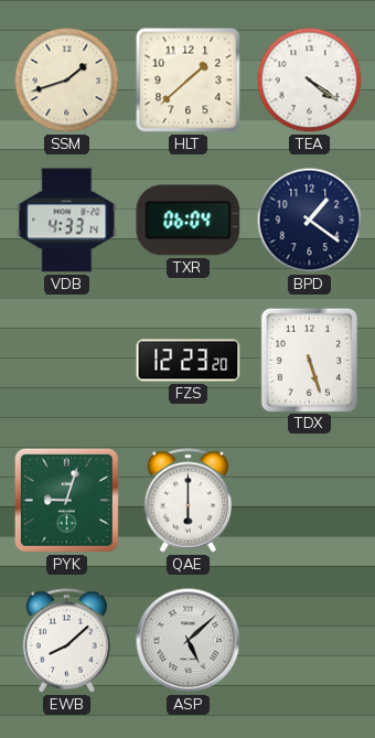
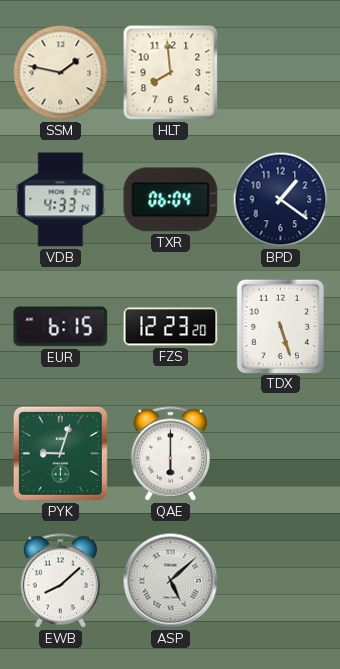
SSM: 1:42 -> 1:47
HLT: 1:38 -> 7:59
TEA: 4:21 -> none
EUR: none -> 6:15
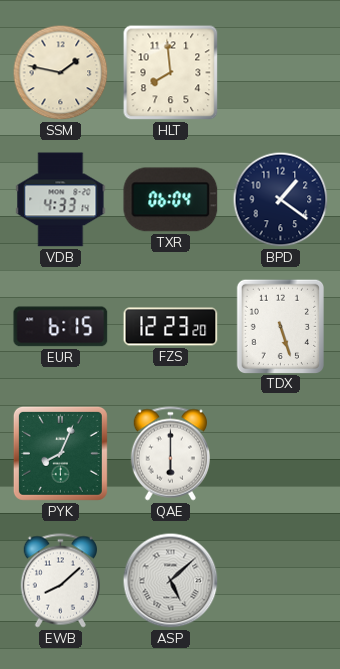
PYK: 9:03 -> 8:04
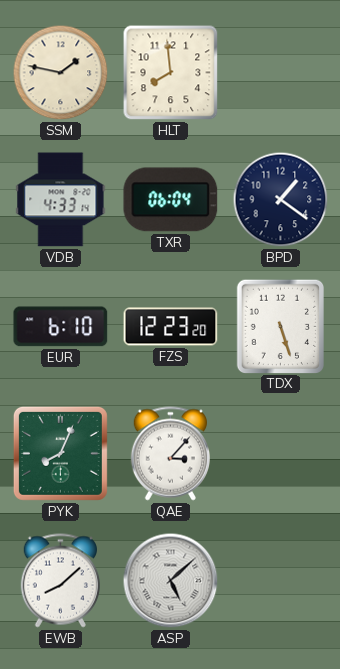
EUR: 6:15 -> 6:10
QAE: 6:00 -> 3:07
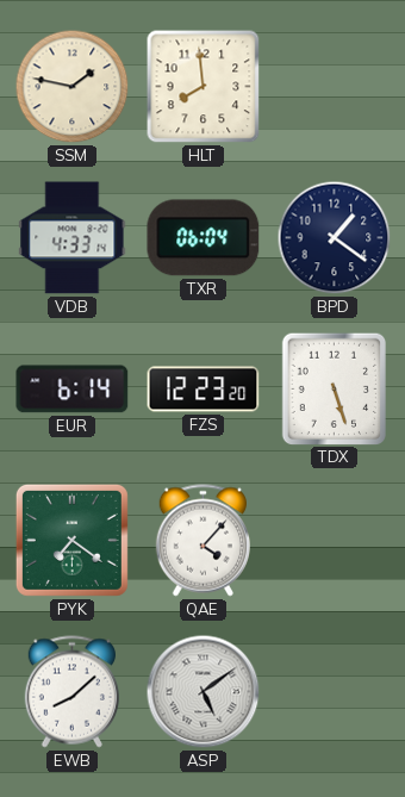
EUR: 6:10 -> 6:14
PYK: 8:04 -> 7:21
QAE: 3:07 -> 4:07
ASP: 5:08 -> 5:09
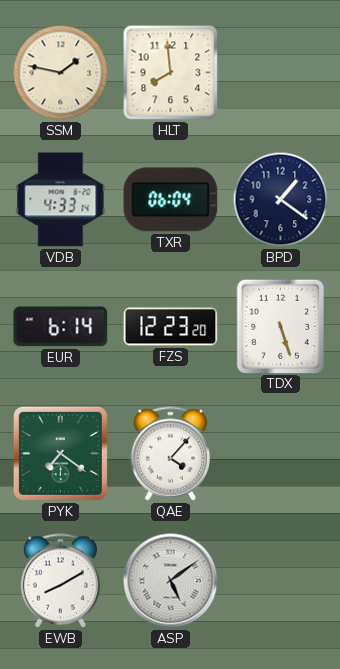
EWB: 8:08 -> 8:10
